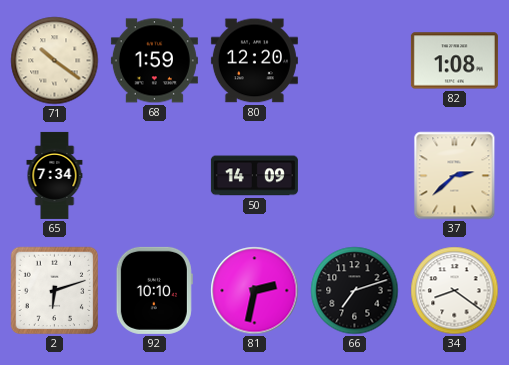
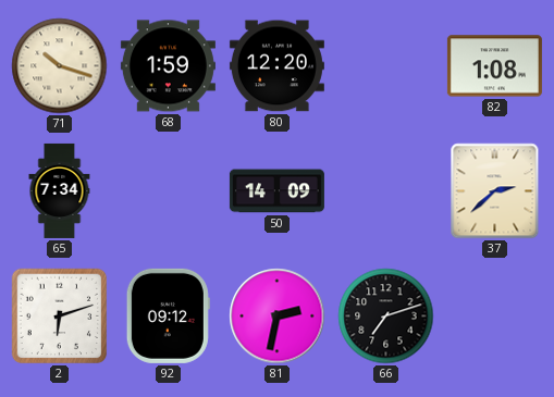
71: 10:21 -> 10:18
92: 10:10 -> 09:12
34: 8:21 -> none
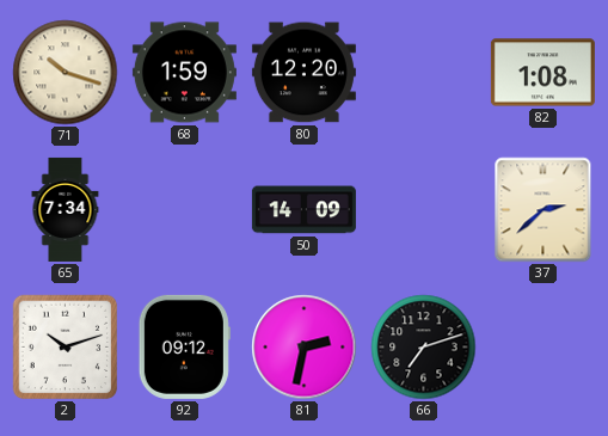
2: 6:12 -> 10:12
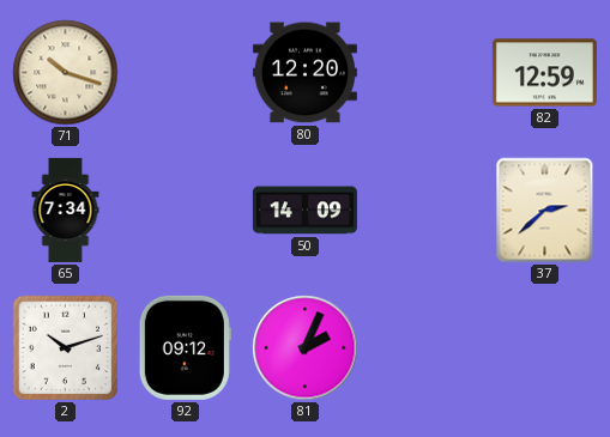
68: 1:59 -> none
82: 1:08 -> 12:59
81: 2:32 -> 2:04
66: 7:12 -> none
